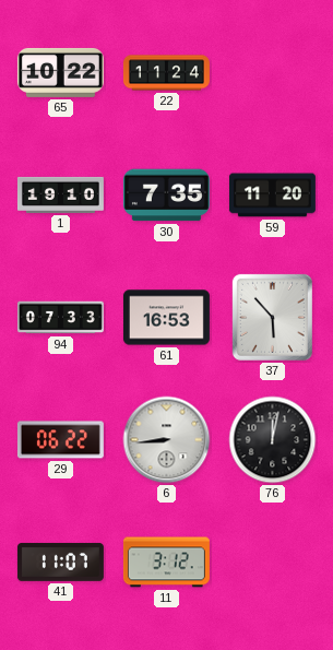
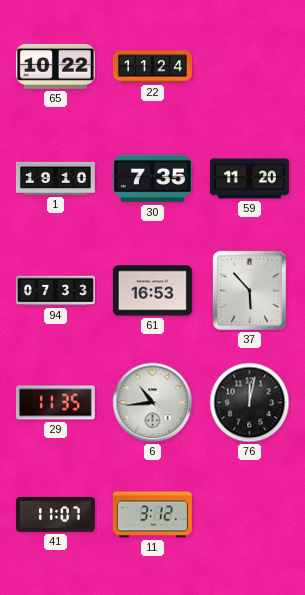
29: 06:22 -> 11:35
6: 8:44 -> 10:44
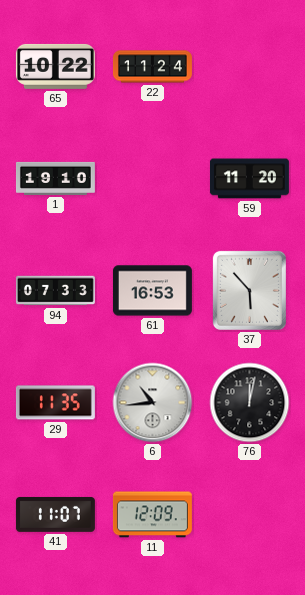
30: 7:35 -> none
11: 3:12 -> 12:09
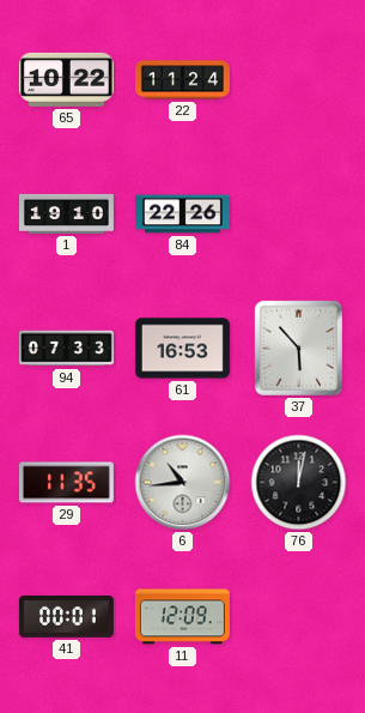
84: none -> 22:26
59: 11:20 -> none
41: 11:07 -> 00:01
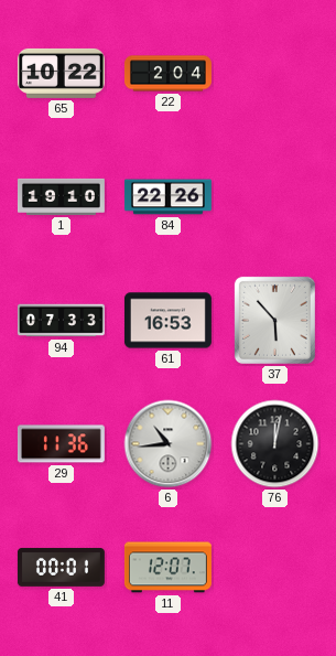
22: 11:24 -> 2:04
29: 11:35 -> 11:36
11: 12:09 -> 12:07
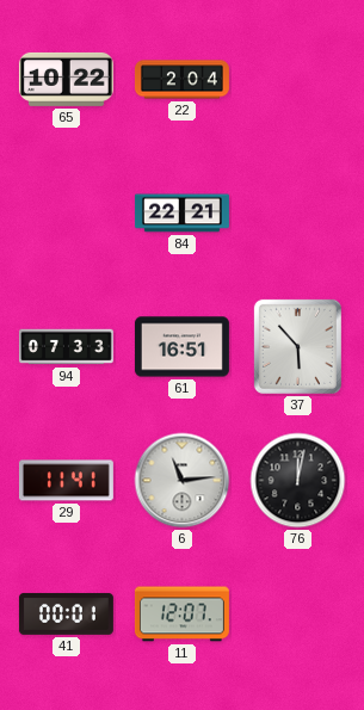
1: 19:10 -> none
84: 22:26 -> 22:21
61: 16:53 -> 16:51
29: 11:36 -> 11:41
6: 10:44 -> 11:14
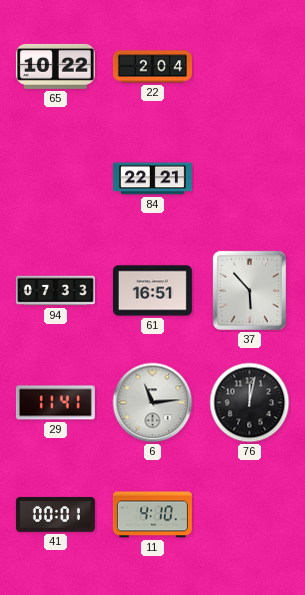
11: 12:07 -> 4:10
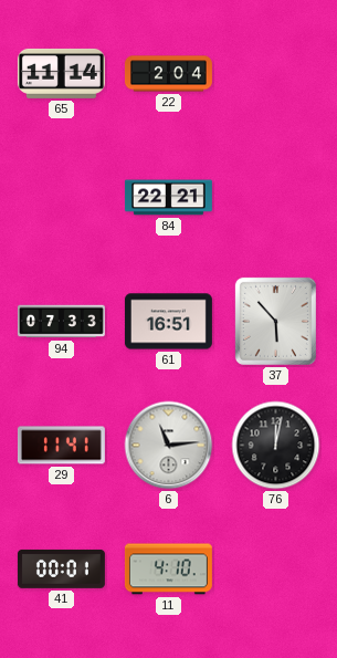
65: 10:22 -> 11:14
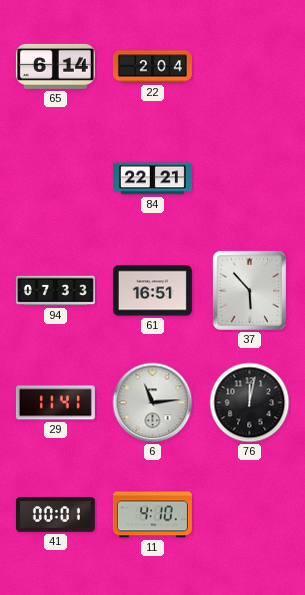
65: 11:14 -> 6:14
